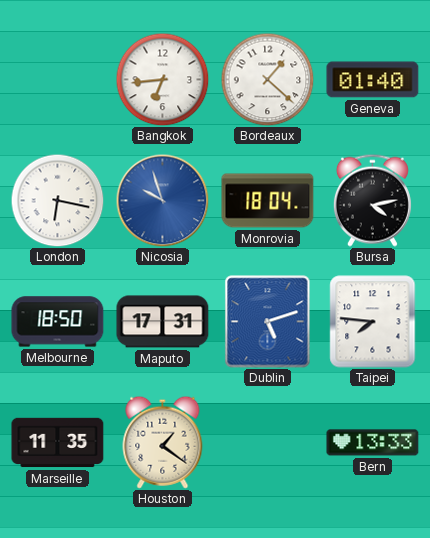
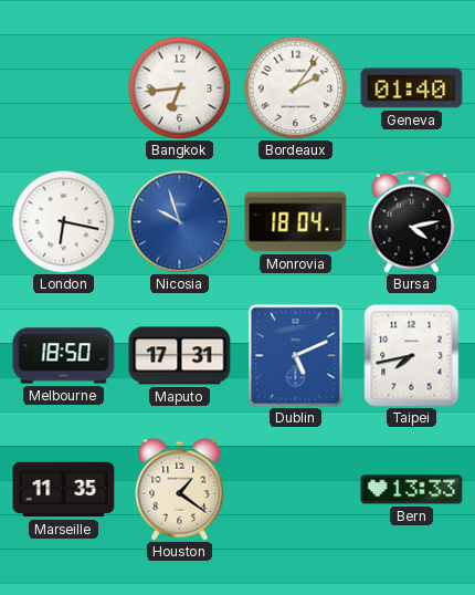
Bordeaux: 1:22 -> 2:06
Dublin: 5:12 -> 5:11
Taipei: 7:46 -> 7:43
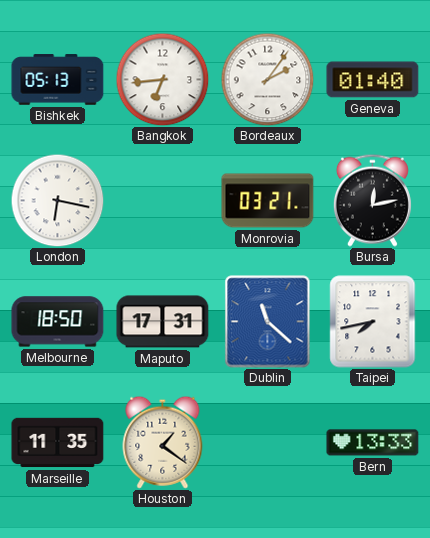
Bishkek: none -> 05:13
Nicosia: 9:57 -> none
Monrovia: 18:04 -> 03:21
Bursa: 4:13 -> 12:13
Dublin: 5:11 -> 11:22
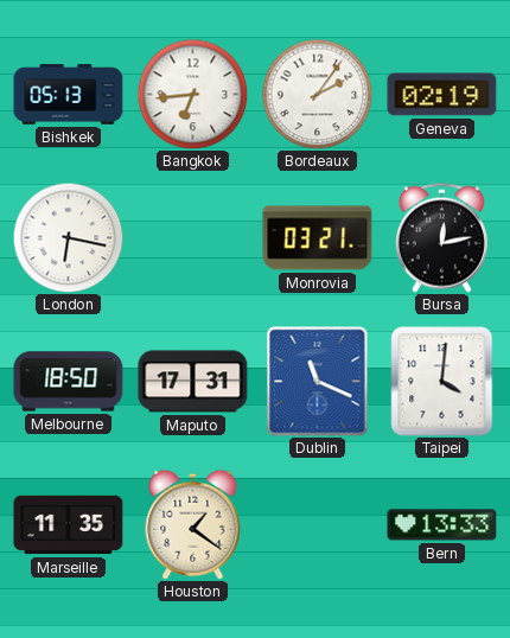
Geneva: 01:40 -> 02:19
Dublin: 11:22 -> 11:19
Taipei: 7:43 -> 4:01
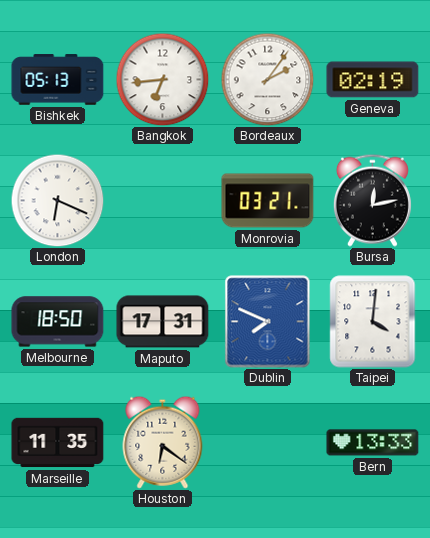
London: 6:17 -> 6:19
Dublin: 11:19 -> 7:49
Houston: 1:21 -> 6:21
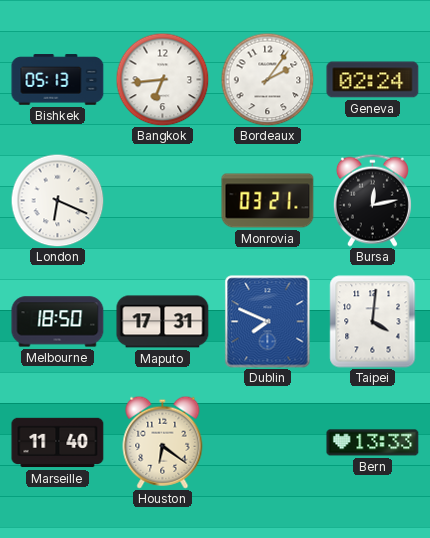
Geneva: 02:19 -> 02:24
Marseille: 11:35 -> 11:40
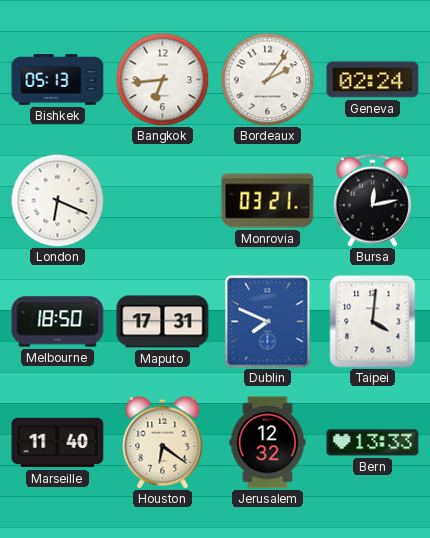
Jerusalem: none -> 12:32
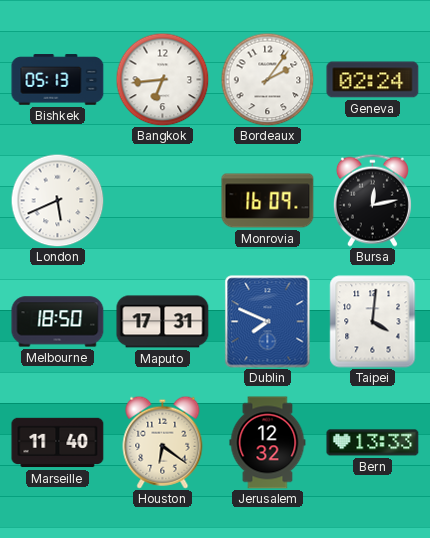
London: 6:19 -> 5:41
Monrovia: 03:21 -> 16:09
